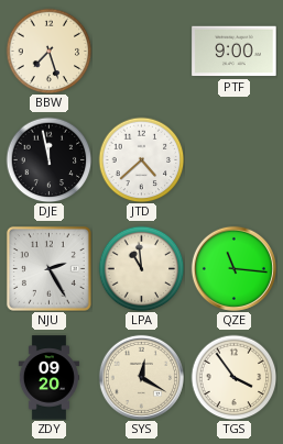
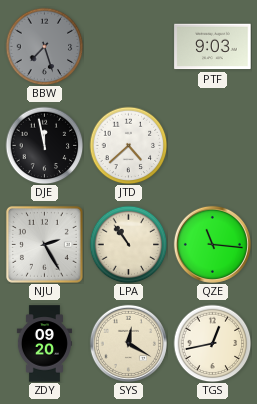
BBW dial: cream -> grey
PTF: 9:00 -> 9:03
LPA: 10:59 -> 10:54
TGS: 3:54 -> 12:43
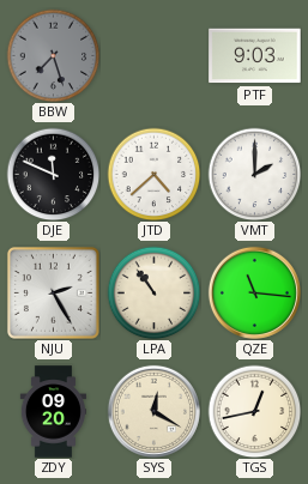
DJE: 11:58 -> 11:49
VMT: none -> 2:00
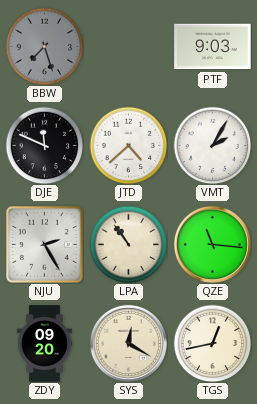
VMT: 2:00 -> 2:05
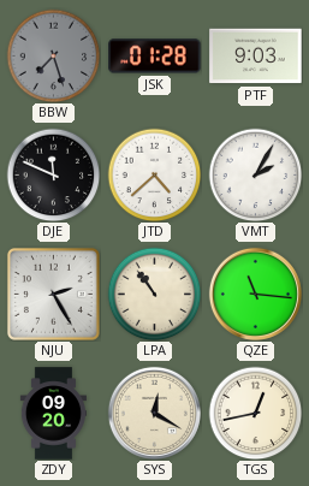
JSK: none -> 01:28
